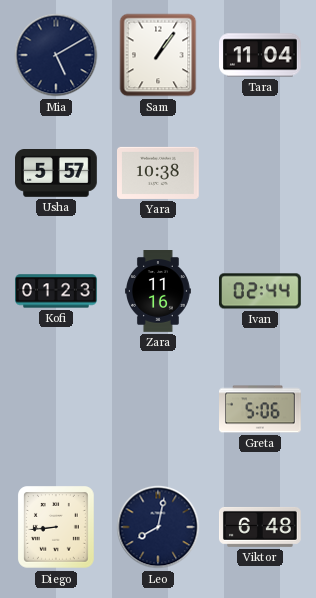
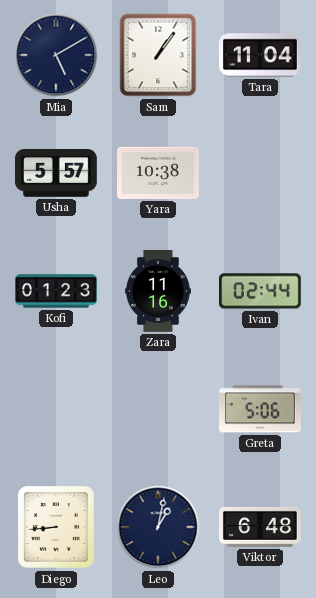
Leo: 8:02 -> 1:02
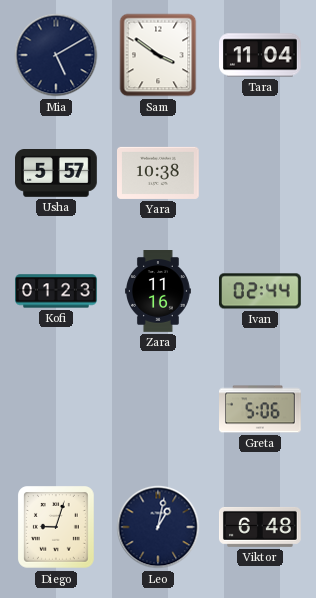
Sam: 1:06 -> 3:51
Diego: 8:44 -> 9:03
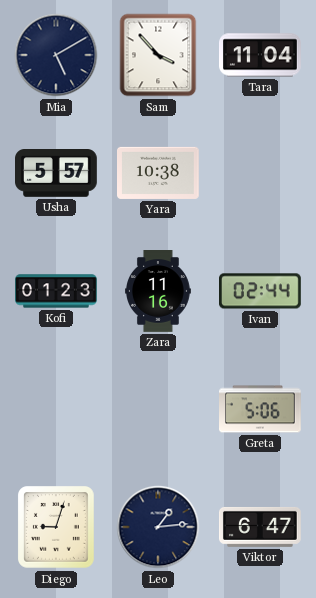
Sam: 3:51 -> 3:53
Leo: 1:02 -> 1:14
Viktor: 6:48 -> 6:47
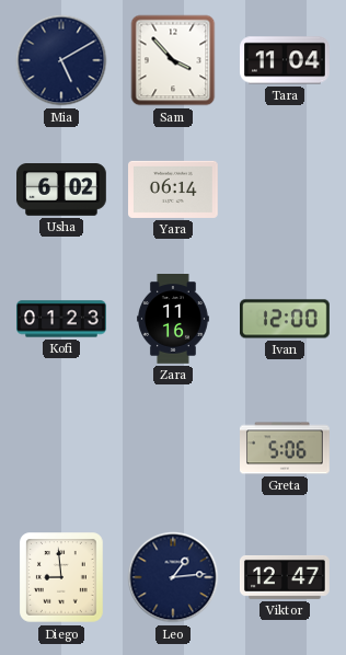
Usha: 5:57 -> 6:02
Yara: 10:38 -> 06:14
Ivan: 02:44 -> 12:00
Diego: 9:03 -> 8:59
Viktor: 6:47 -> 12:47
